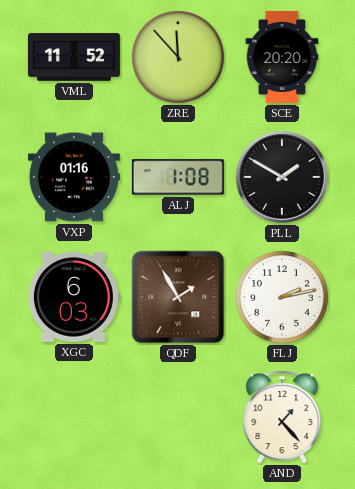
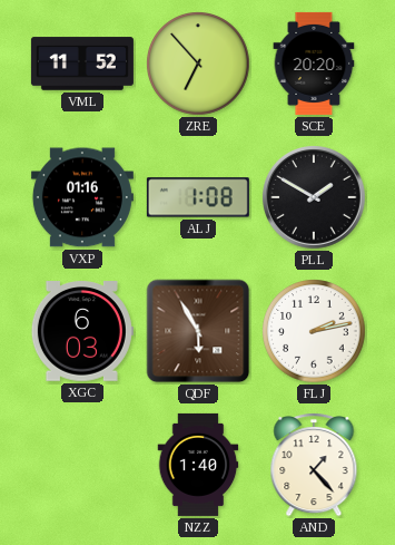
ZRE: 11:53 -> 6:53
QDF: 1:55 -> 5:55
NZZ: none -> 1:40
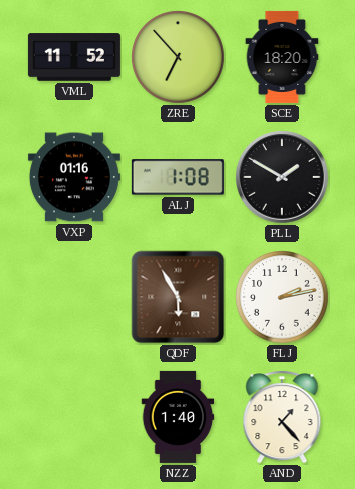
SCE: 20:20 -> 18:20
XGC: 6:03 -> none
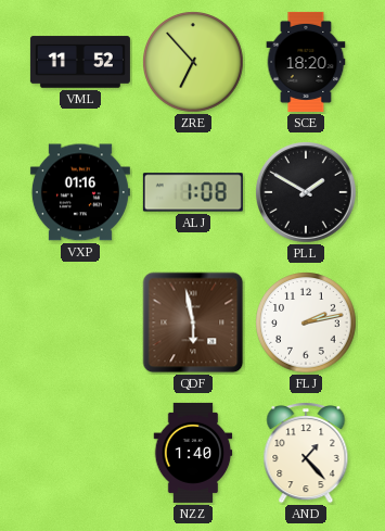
QDF: 5:55 -> 5:58
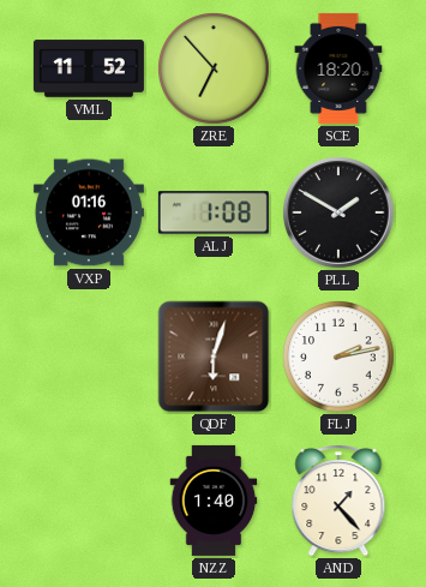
QDF: 5:58 -> 6:03
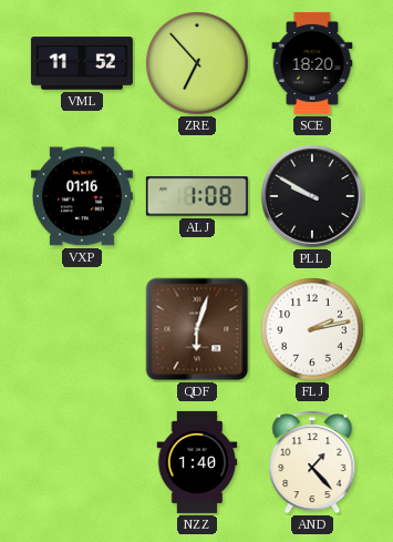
PLL: 1:50 -> 9:50
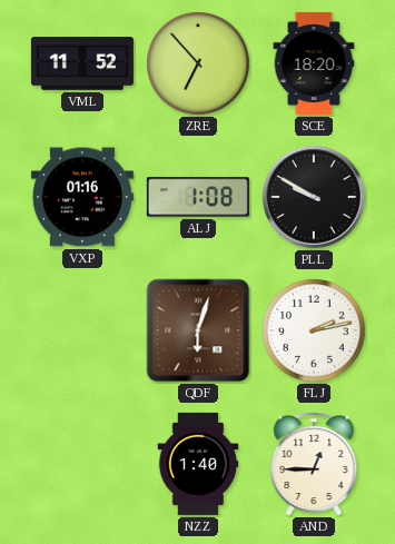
AND: 1:23 -> 12:45
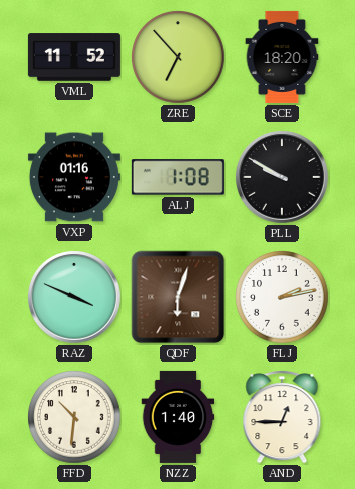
RAZ: none -> 3:49
FFD: none -> 10:31
